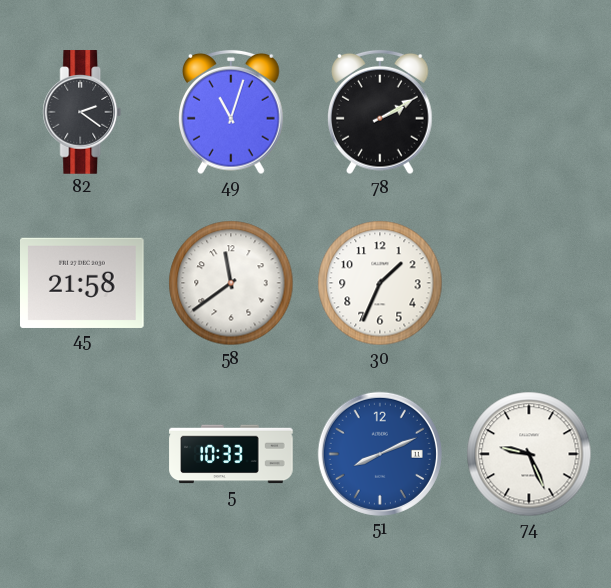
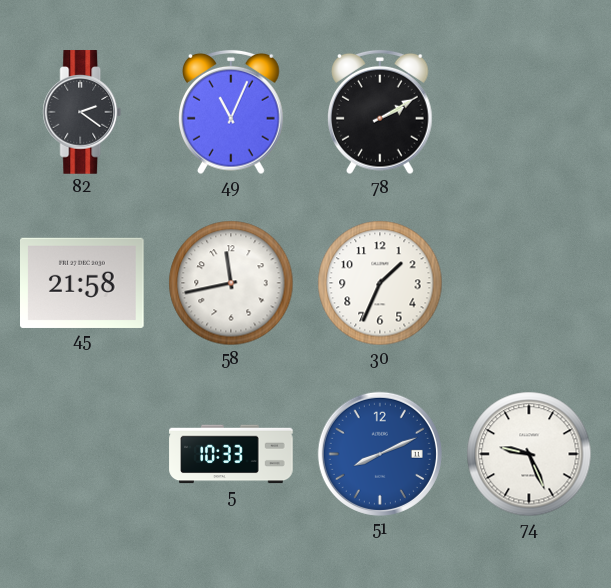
49: 11:03 -> 11:04
58: 11:39 -> 11:43
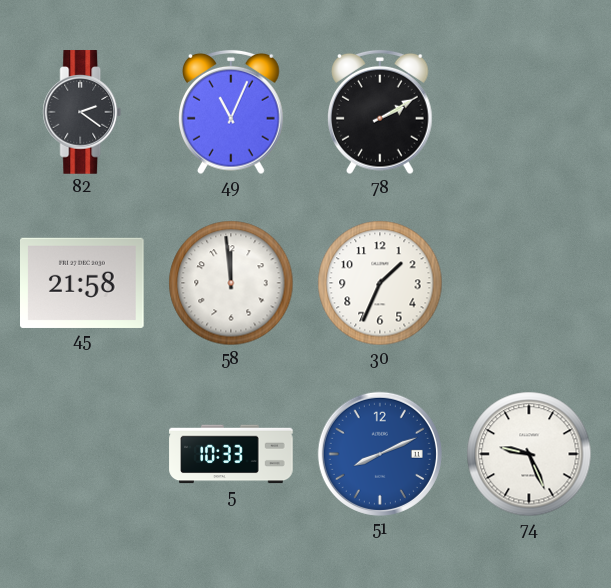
58: 11:43 -> 11:59
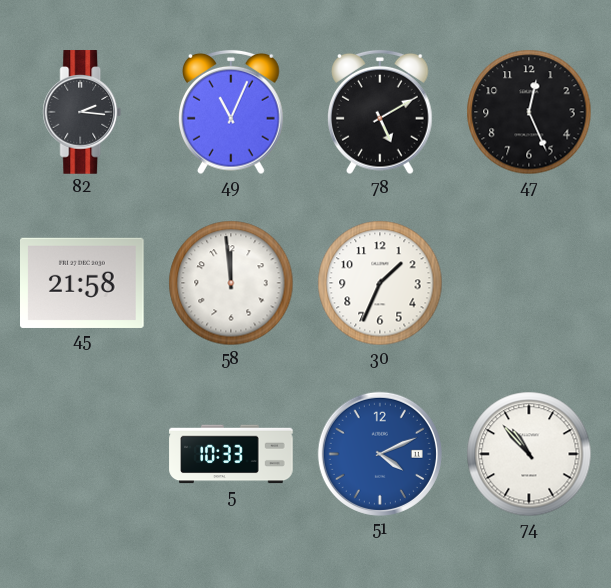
82: 2:21 -> 2:16
78: 2:10 -> 5:10
47: none -> 12:26
51: 8:11 -> 4:11
74: 9:26 -> 10:53
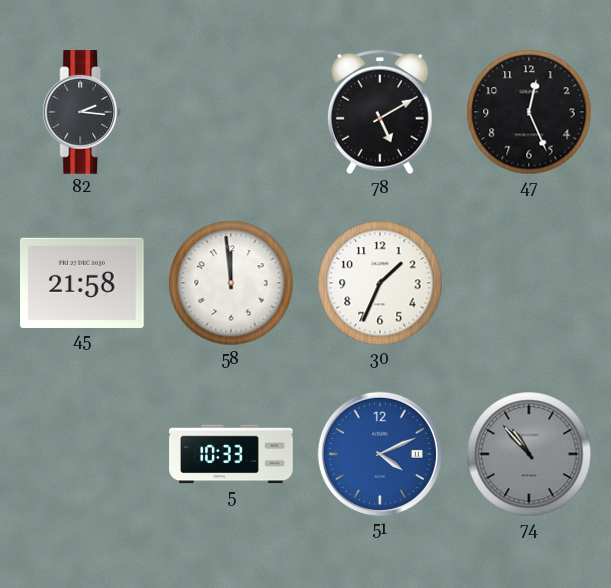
49: 11:04 -> none
74 dial: white -> grey
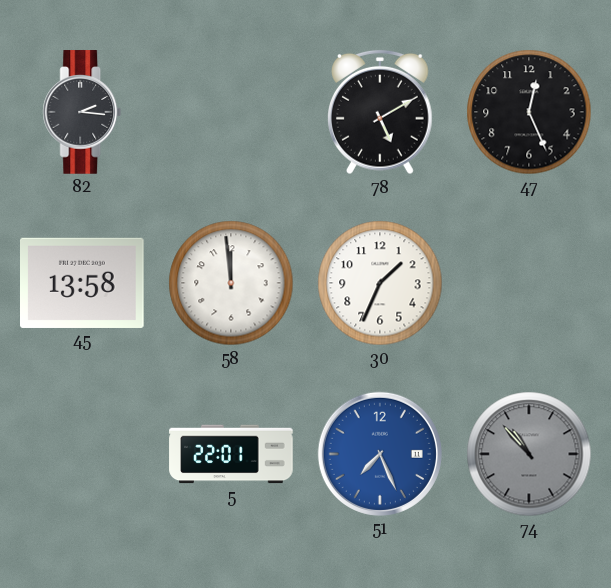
45: 21:58 -> 13:58
5: 10:33 -> 22:01
51: 4:11 -> 7:26
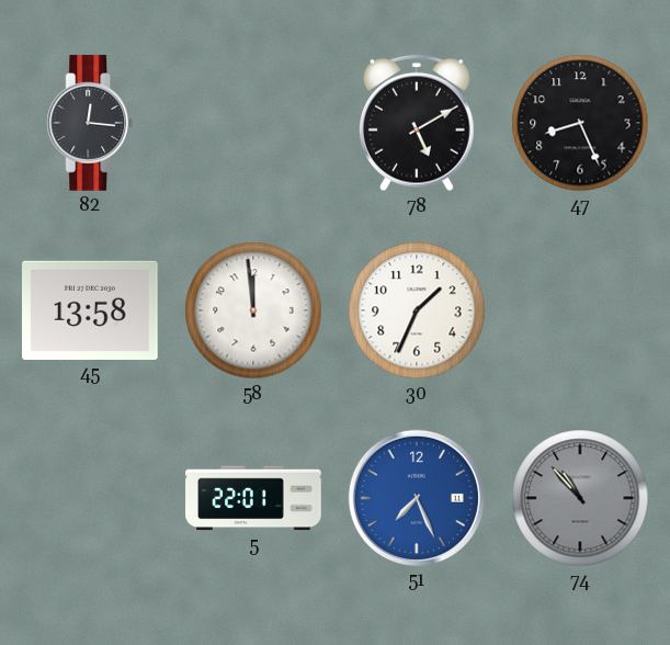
82: 2:16 -> 12:16
47: 12:26 -> 8:26
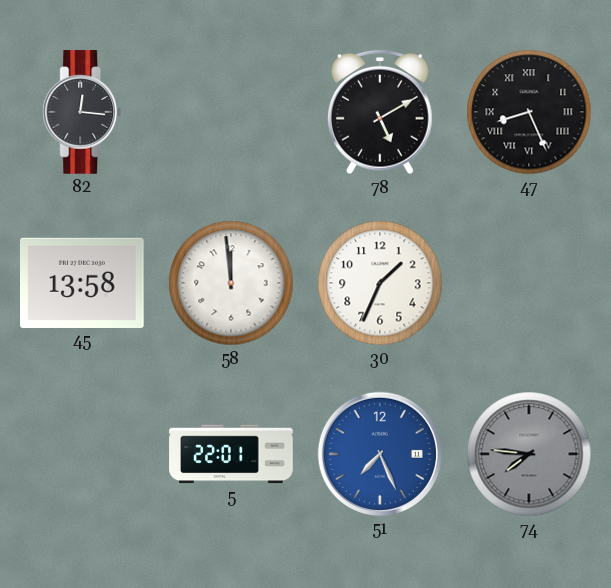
47 numerals: Arabic -> Roman
74: 10:53 -> 7:46
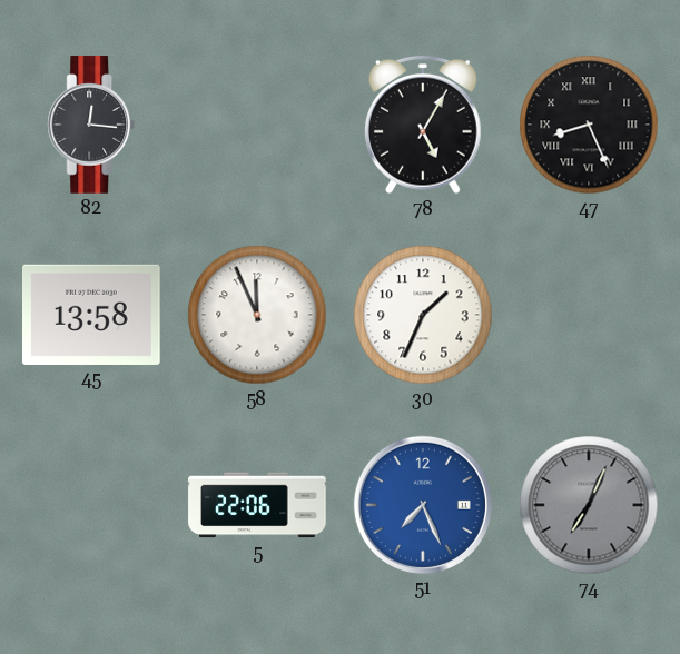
78: 5:10 -> 5:05
58: 11:59 -> 11:56
5: 22:01 -> 22:06
74: 7:46 -> 7:04
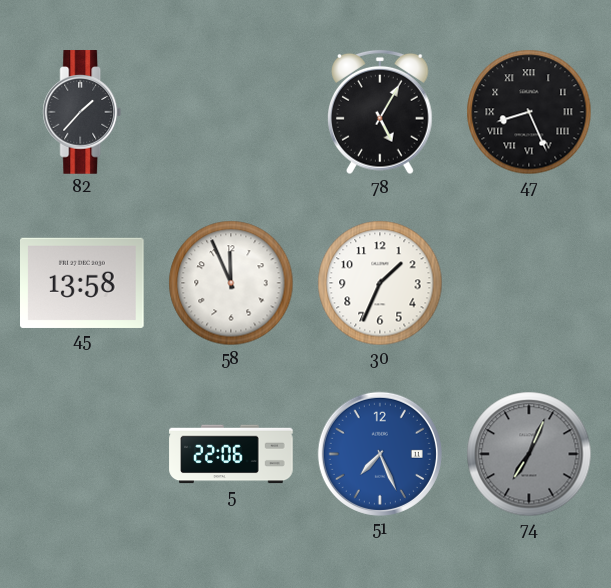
82: 12:16 -> 1:37
